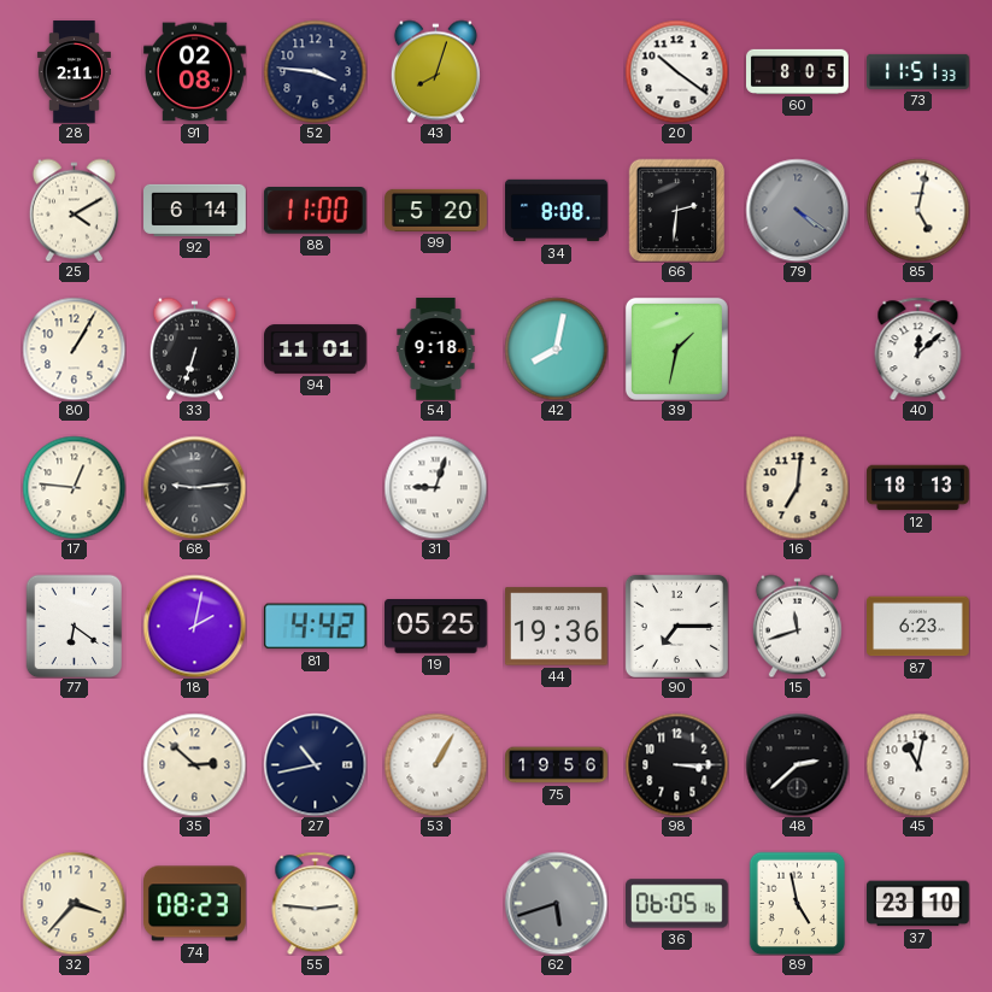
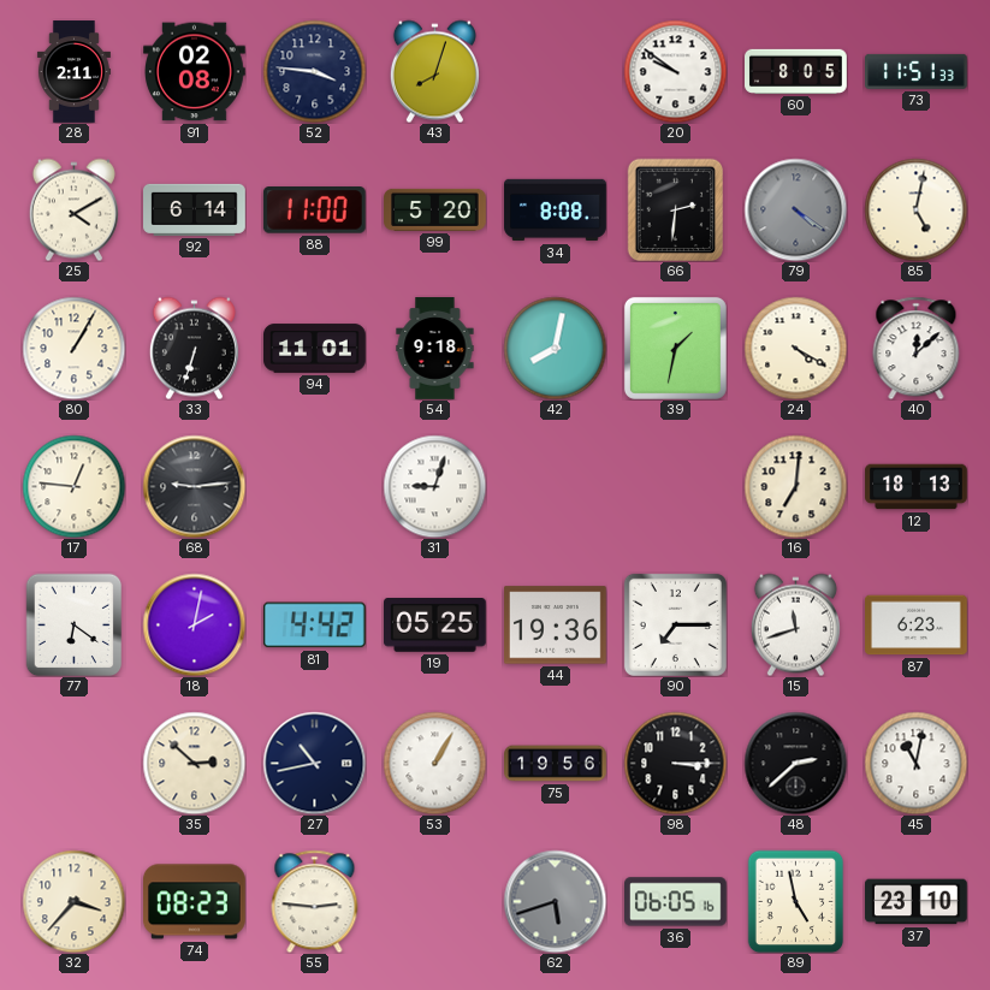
20: 10:21 -> 9:51
24: none -> 4:20
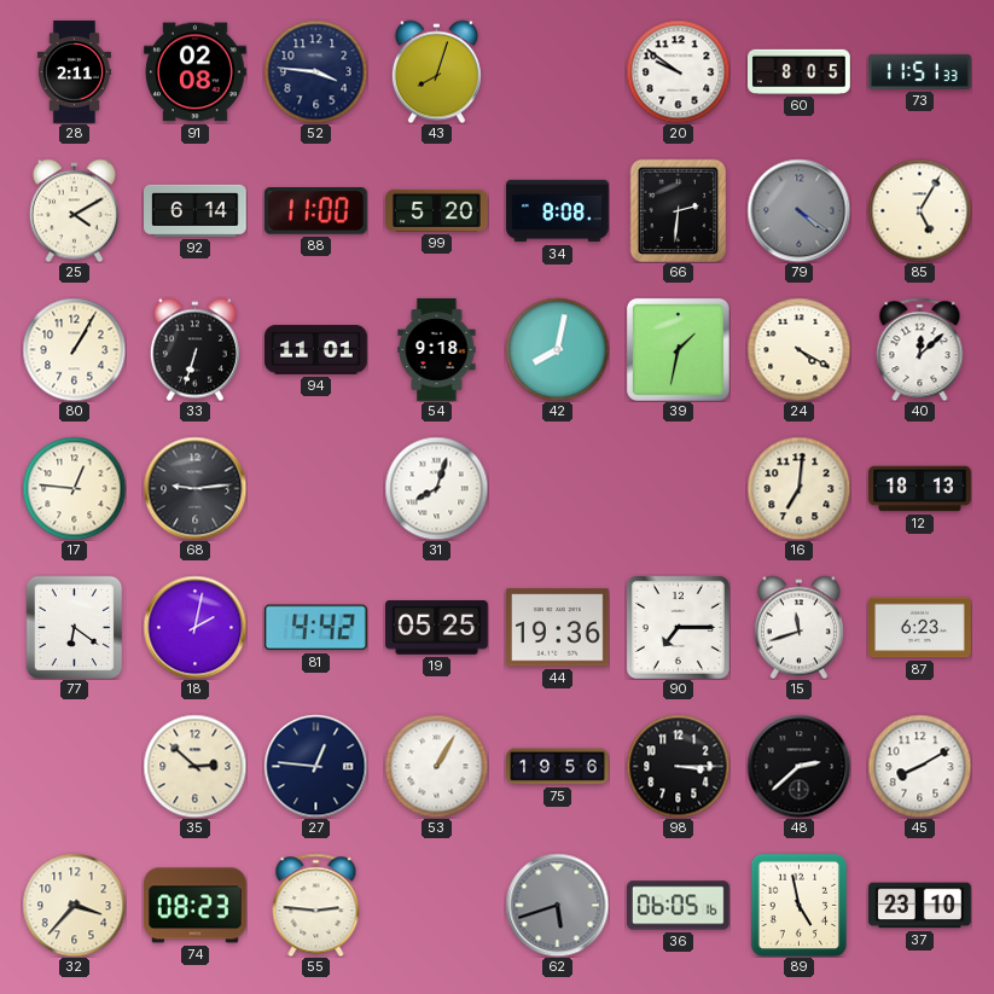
85: 5:02 -> 5:05
31: 9:03 -> 8:03
27: 10:43 -> 12:46
45: 11:02 -> 8:10
